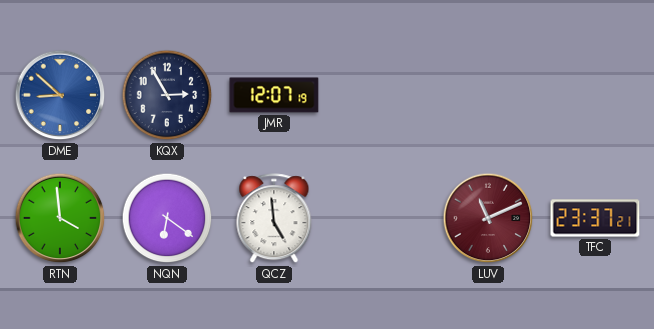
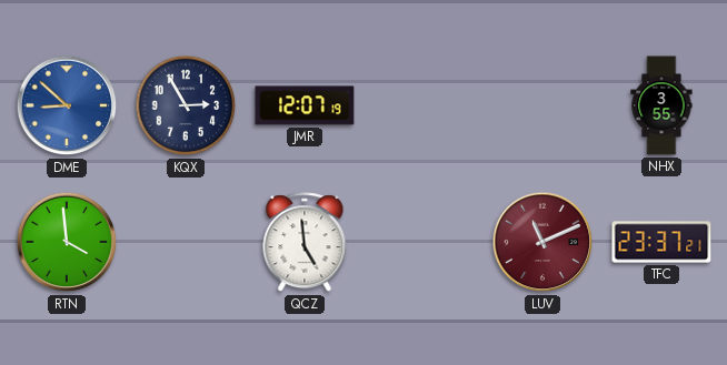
NHX: none -> 3:55
NQN: 6:21 -> none
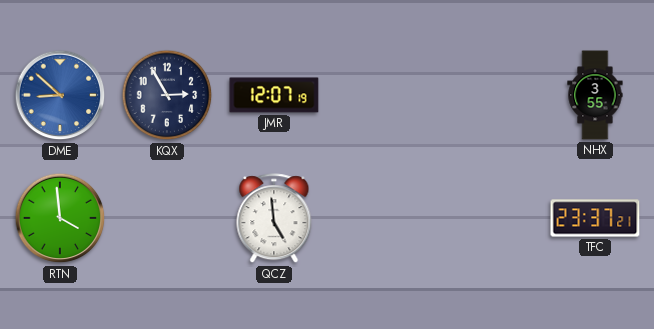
LUV: 11:11 -> none
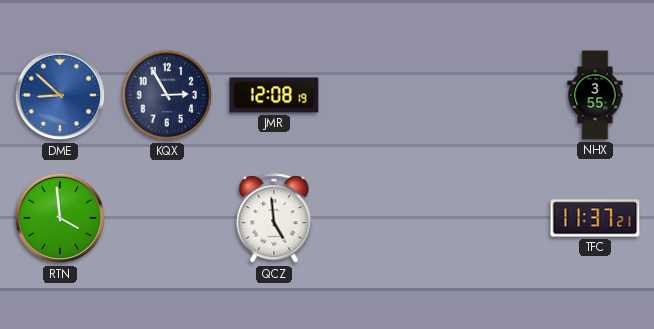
JMR: 12:07 -> 12:08
TFC: 23:37 -> 11:37
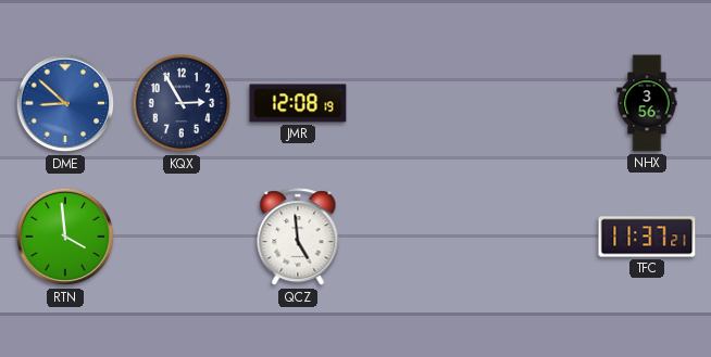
NHX: 3:55 -> 3:56
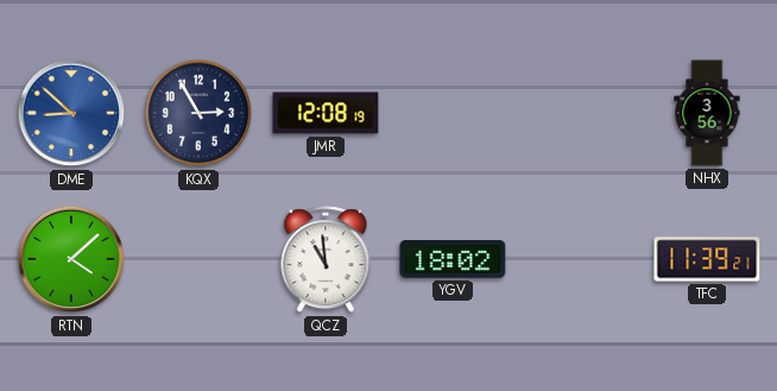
RTN: 3:59 -> 4:08
QCZ: 4:59 -> 10:59
YGV: none -> 18:02
TFC: 11:37 -> 11:39
